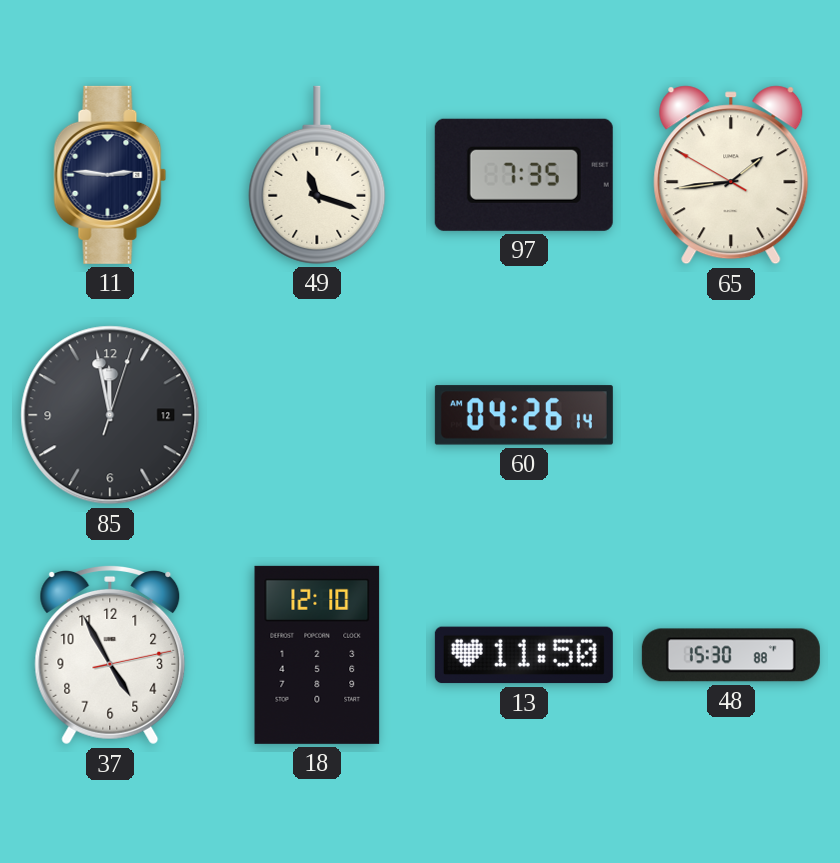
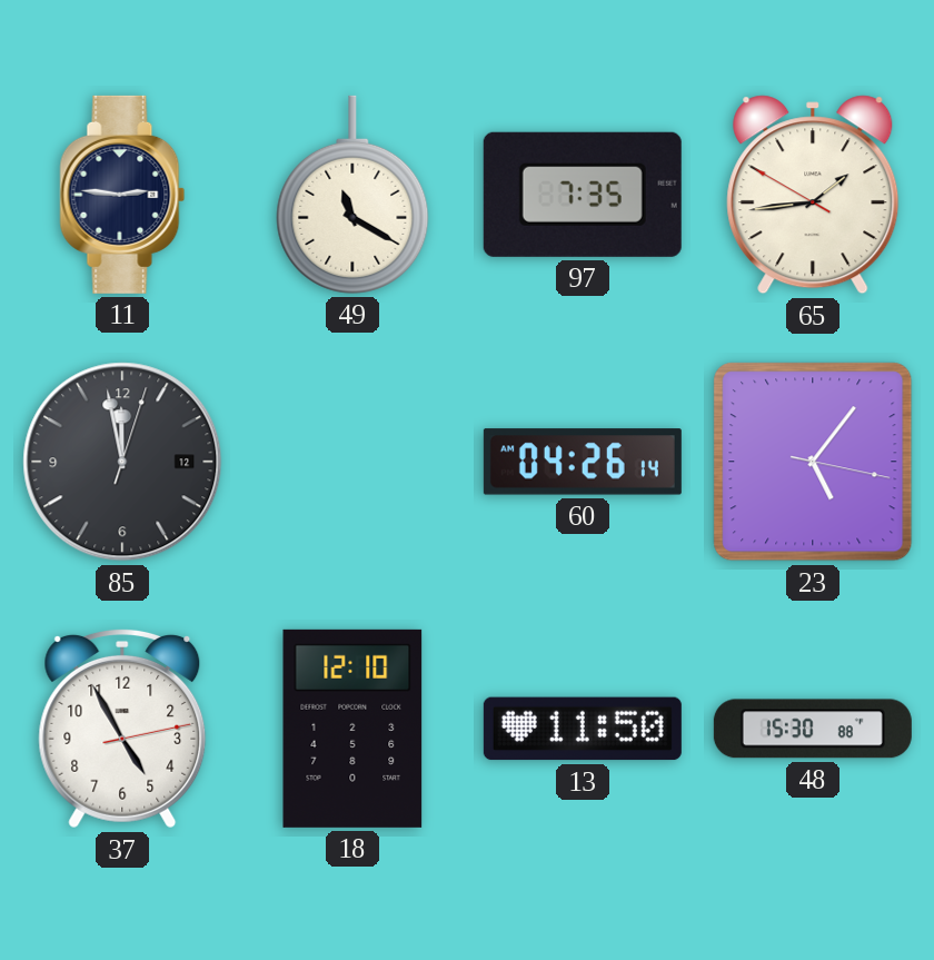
49: 11:18 -> 11:20
23: none -> 5:06
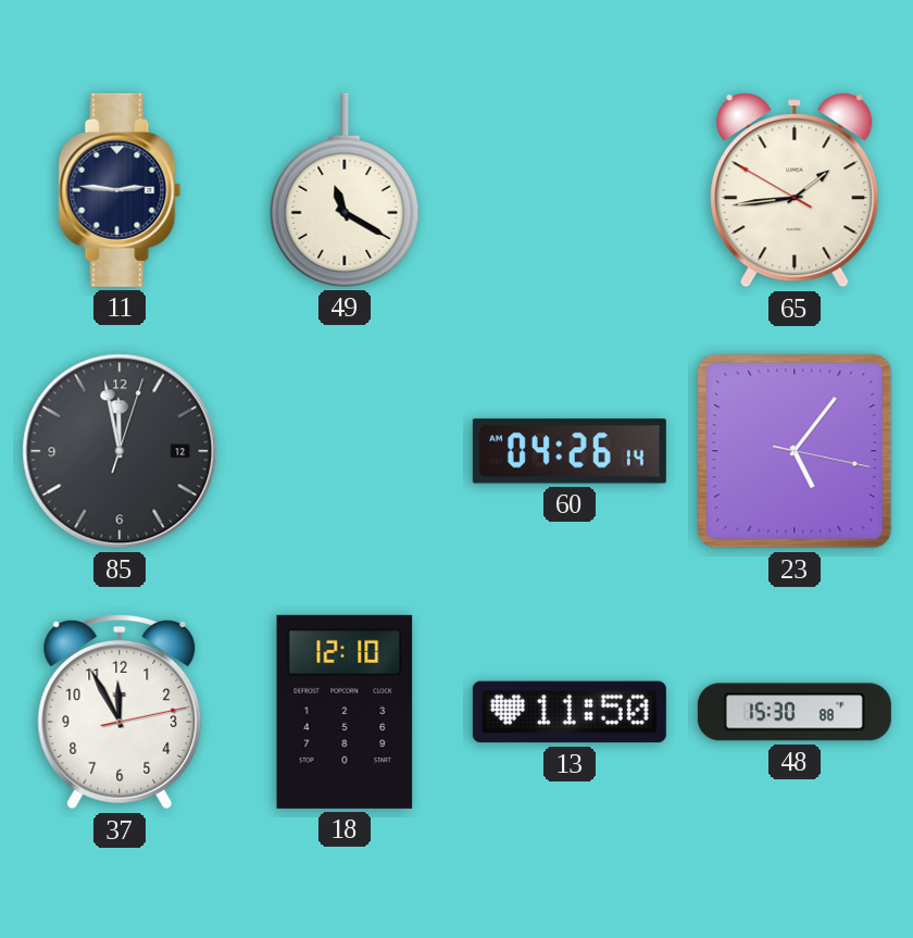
97: 7:35 -> none
37: 4:55 -> 11:55
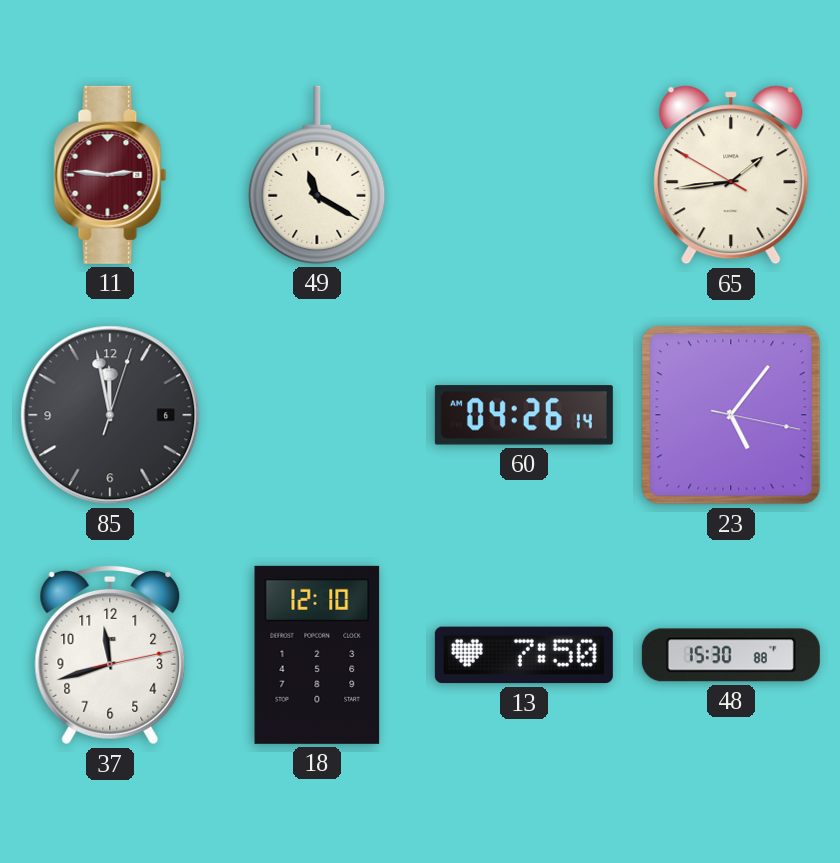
11 dial: navy -> burgundy
85 date: 12 -> 6
37: 11:55 -> 11:42
13: 11:50 -> 7:50
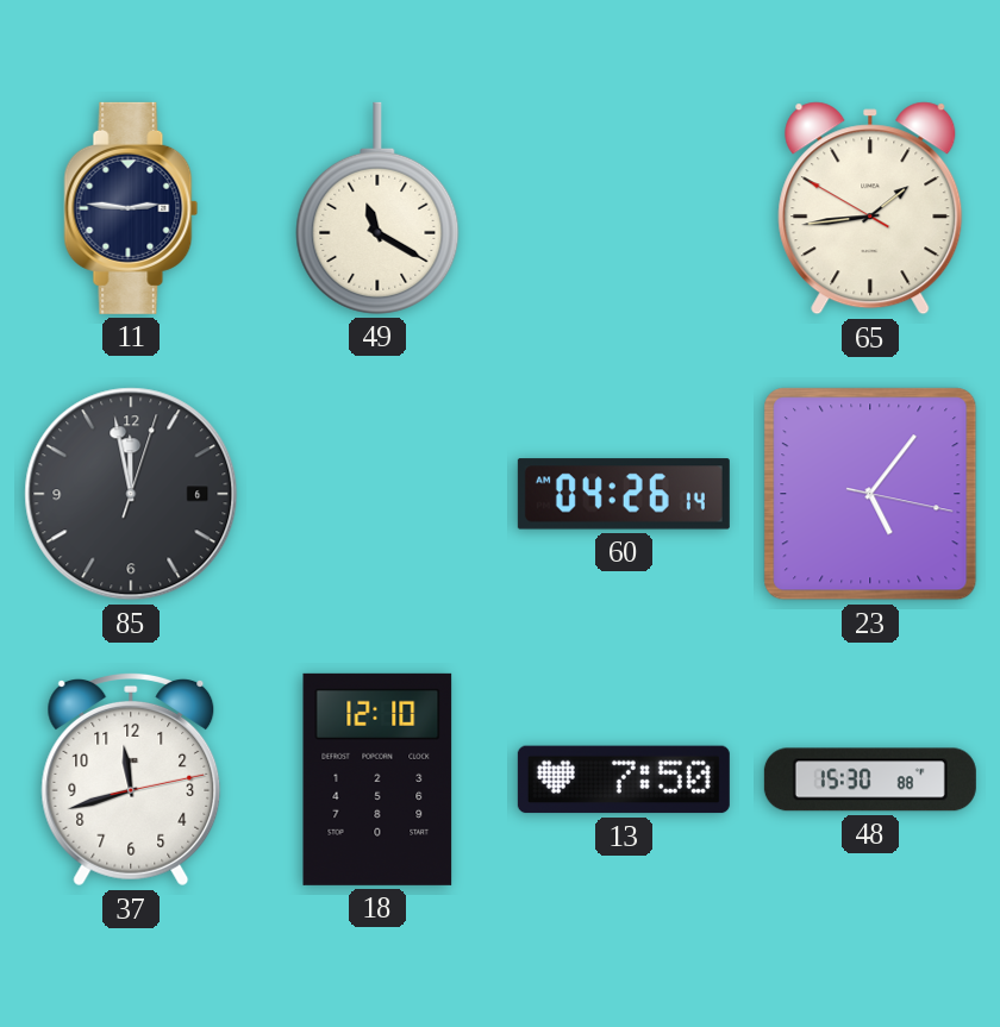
11 dial: burgundy -> navy
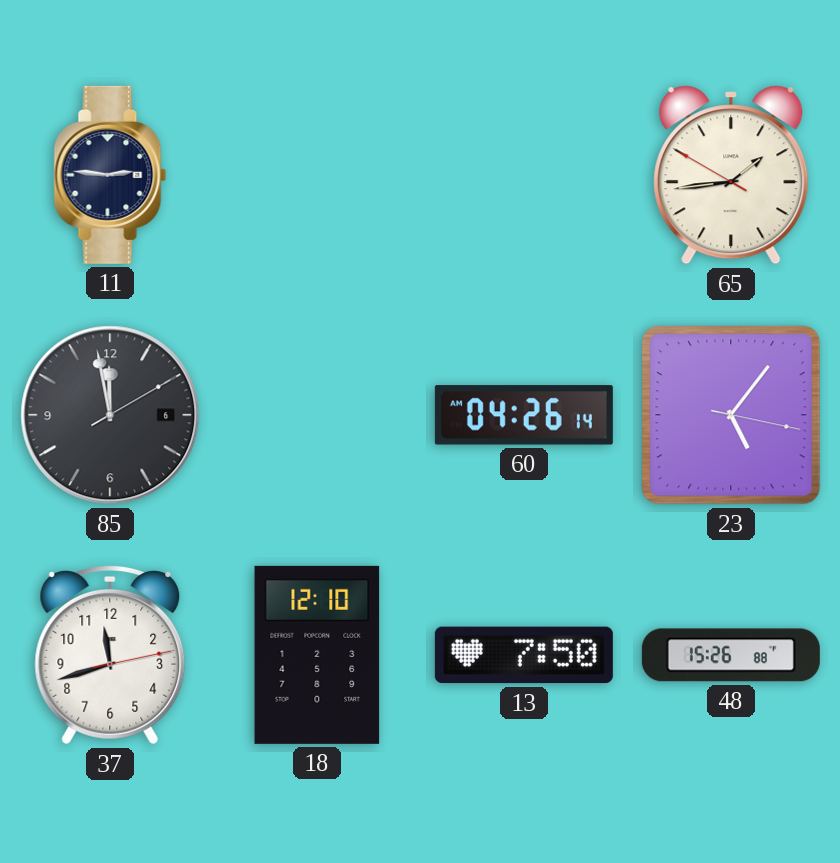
49: 11:20 -> none
85: 11:58:03 -> 11:58:10
48: 15:30 -> 15:26
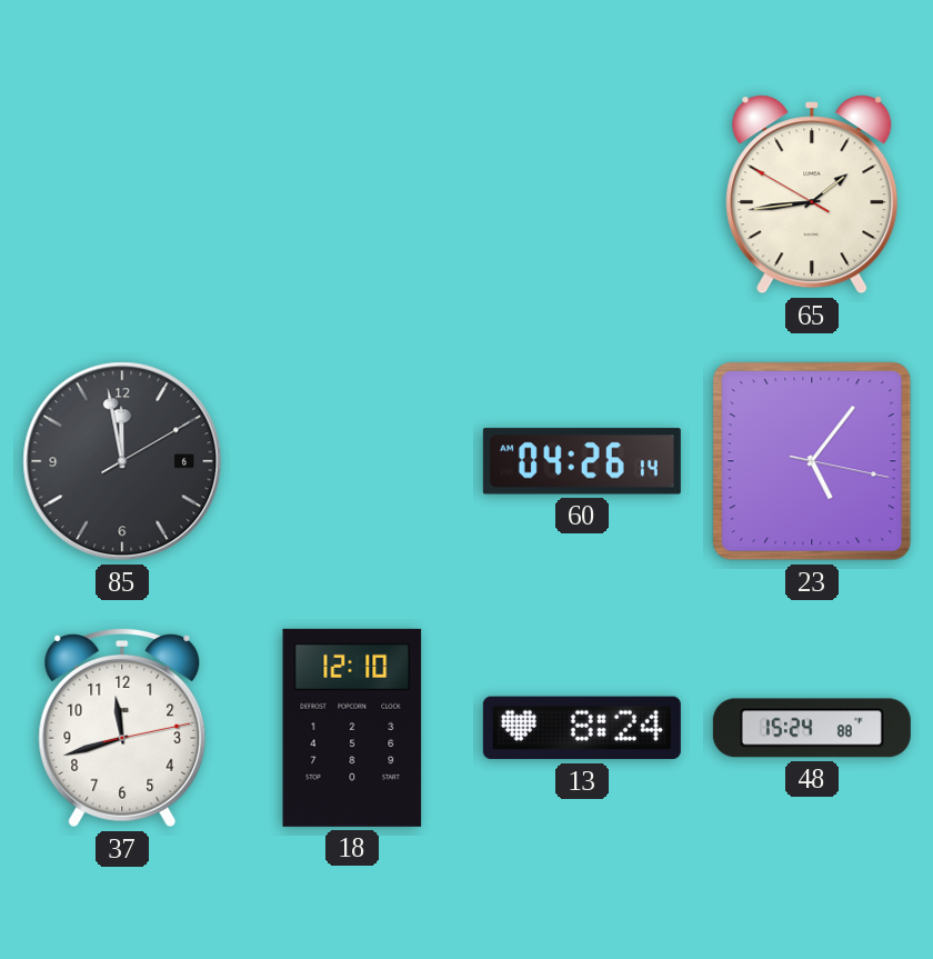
11: 2:46 -> none
13: 7:50 -> 8:24
48: 15:26 -> 15:24
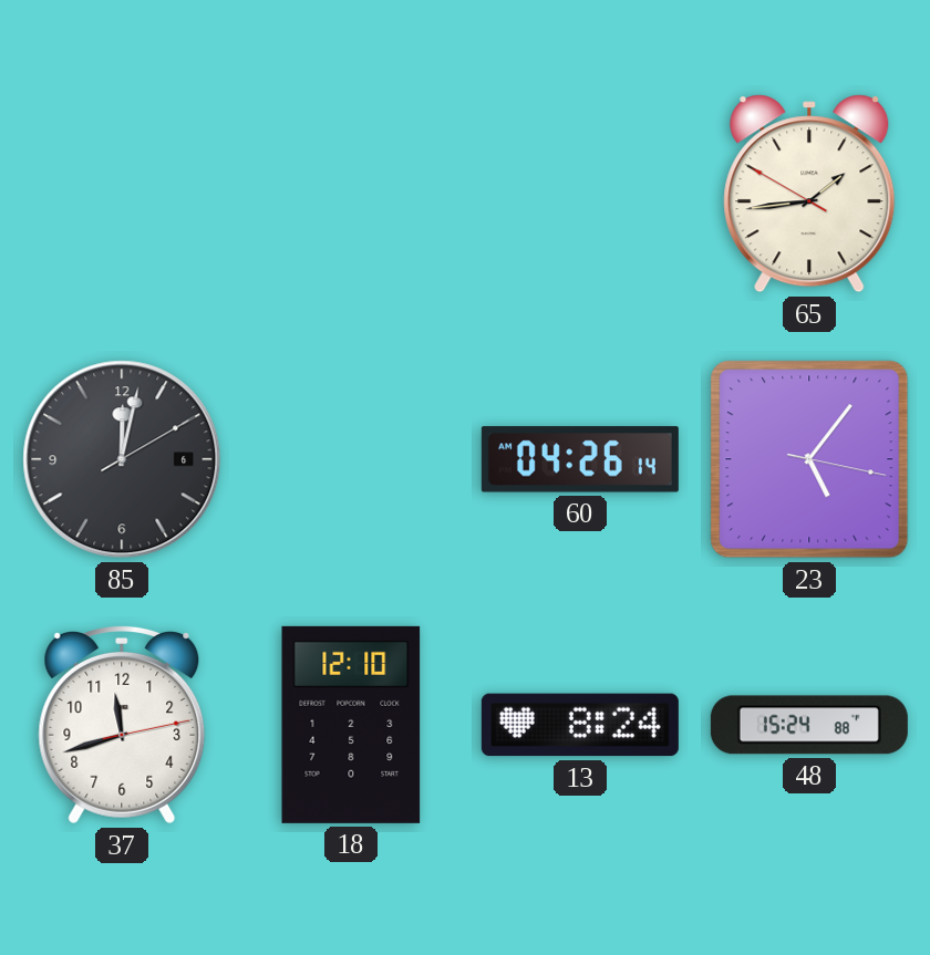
85: 11:58 -> 12:02
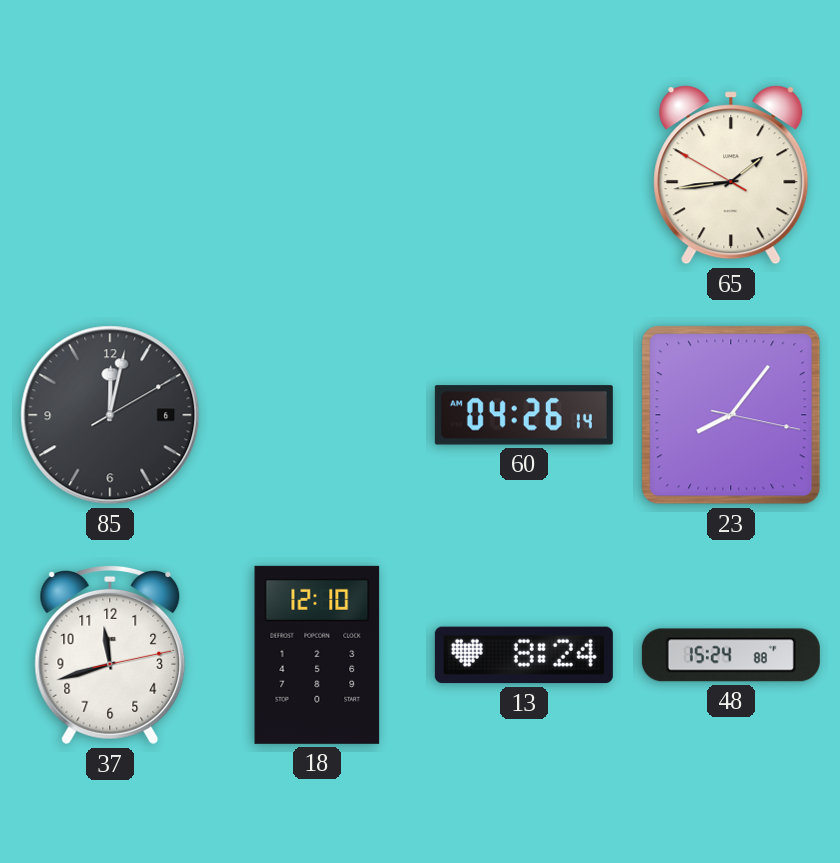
23: 5:06 -> 8:06
